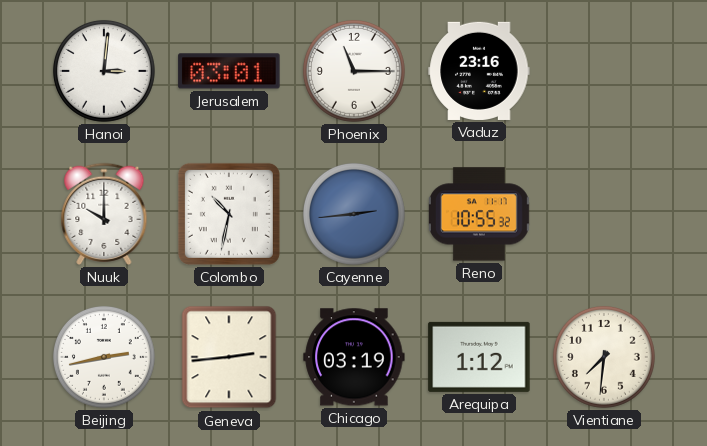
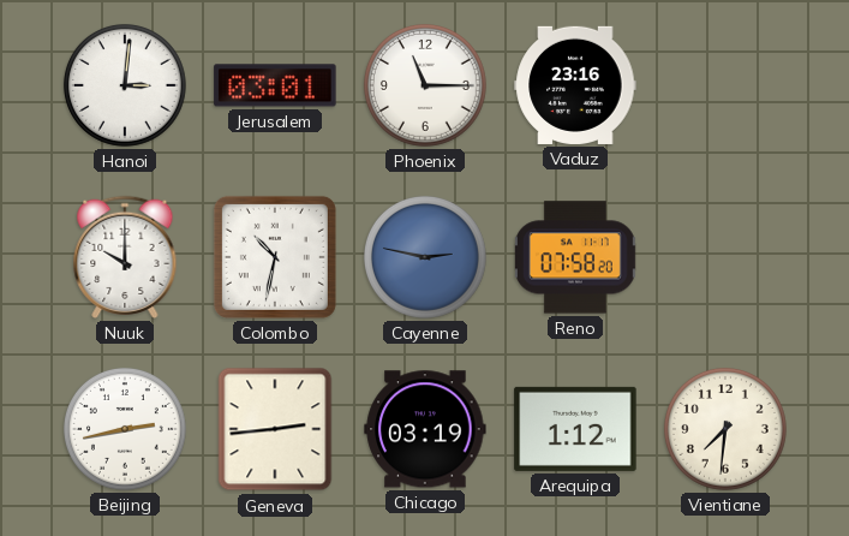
Cayenne: 2:44 -> 2:47
Reno: 10:55 -> 07:58
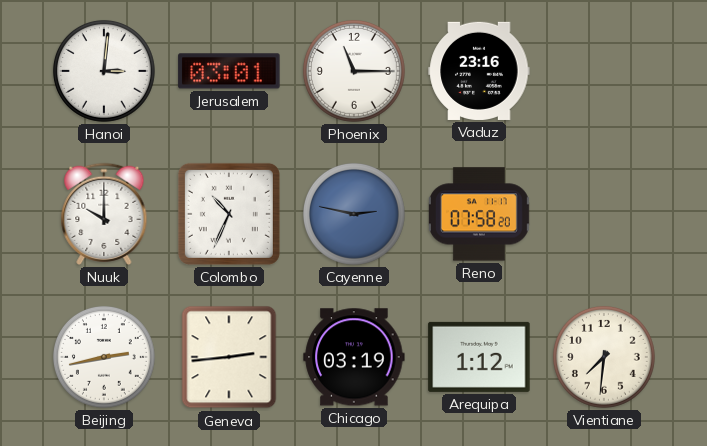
Colombo: 10:32 -> 10:34
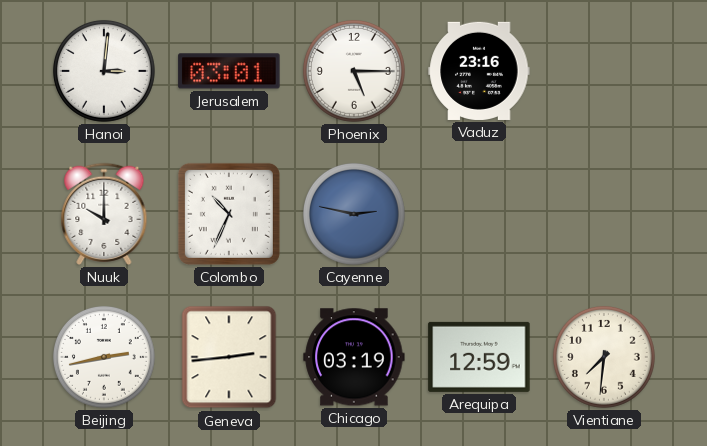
Phoenix: 11:15 -> 5:15
Reno: 07:58 -> none
Arequipa: 1:12 -> 12:59
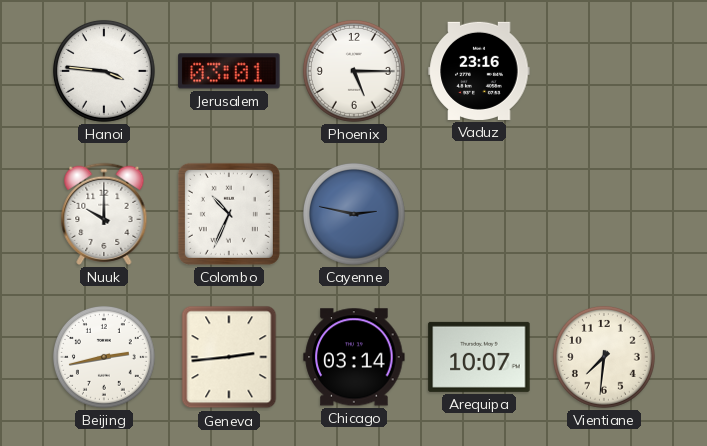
Hanoi: 3:01 -> 3:46
Chicago: 03:19 -> 03:14
Arequipa: 12:59 -> 10:07
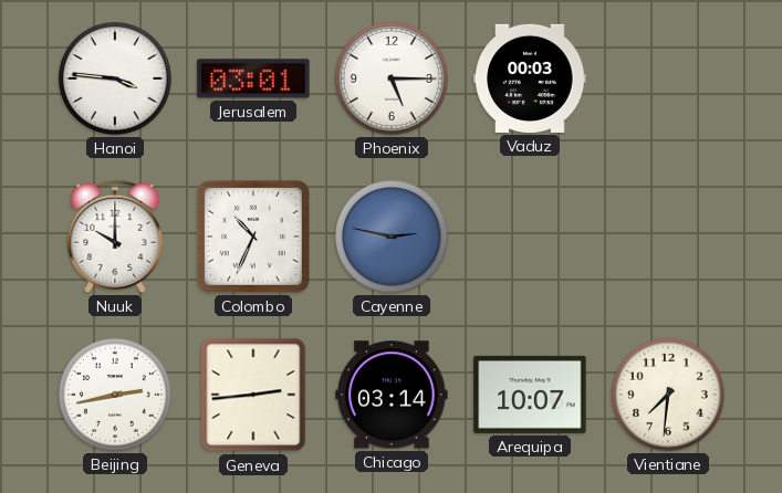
Vaduz: 23:16 -> 00:03
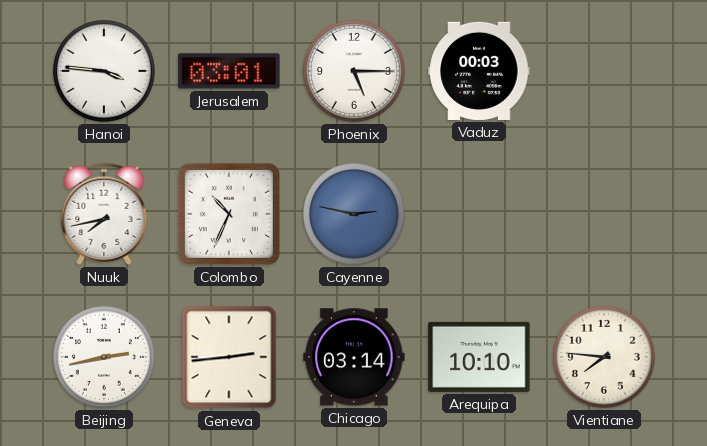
Nuuk: 10:00 -> 7:43
Arequipa: 10:07 -> 10:10
Vientiane: 7:31 -> 7:46
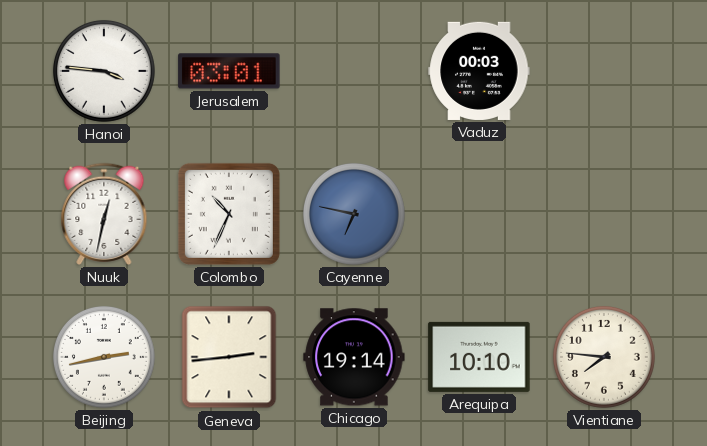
Phoenix: 5:15 -> none
Nuuk: 7:43 -> 12:32
Cayenne: 2:47 -> 6:47
Chicago: 03:14 -> 19:14
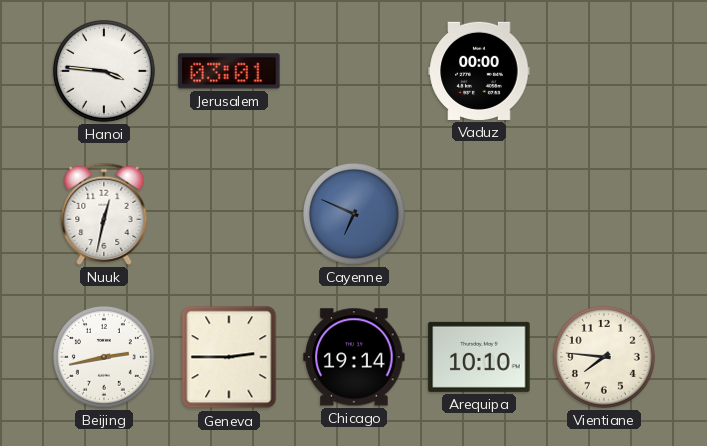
Vaduz: 00:03 -> 00:00
Colombo: 10:34 -> none
Cayenne: 6:47 -> 6:49
Geneva: 2:44 -> 2:45
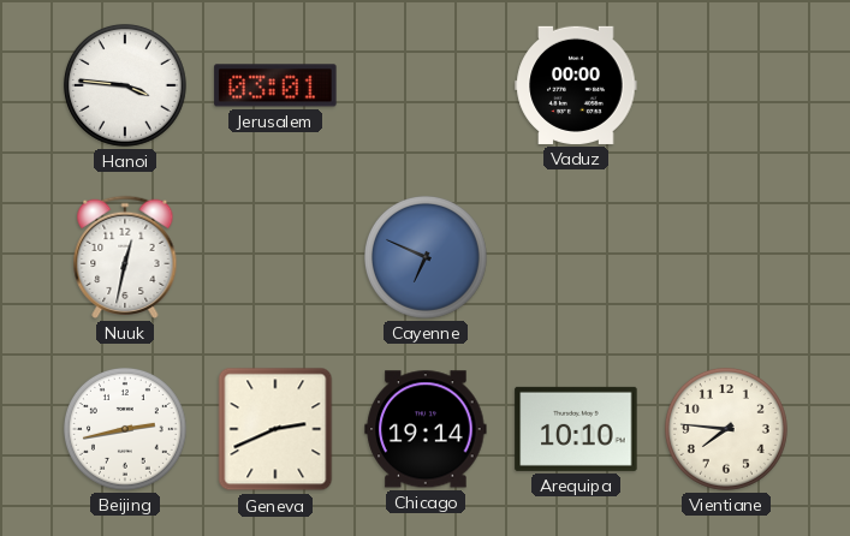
Geneva: 2:45 -> 2:41
